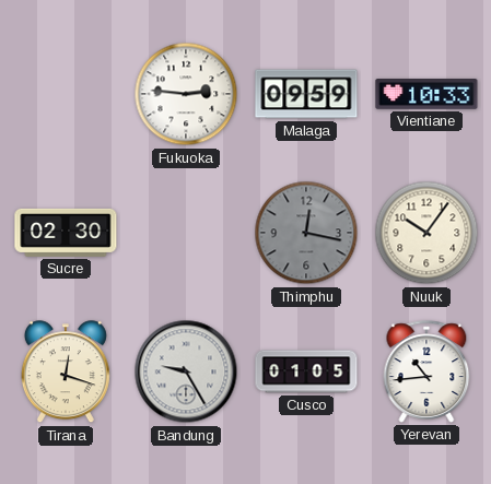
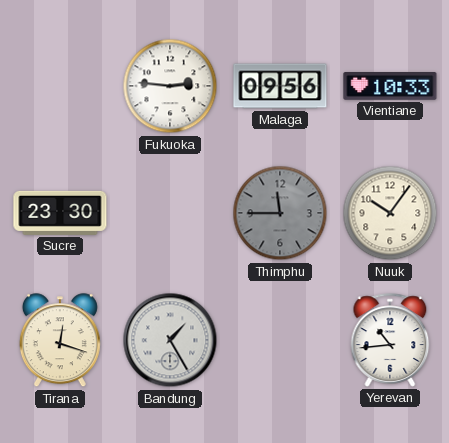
Malaga: 09:59 -> 09:56
Sucre: 02:30 -> 23:30
Thimphu: 12:17 -> 11:45
Bandung: 9:25 -> 1:25
Cusco: 01:05 -> none
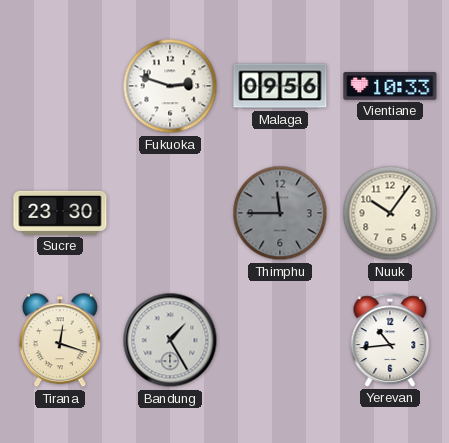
Fukuoka: 2:46 -> 2:48
